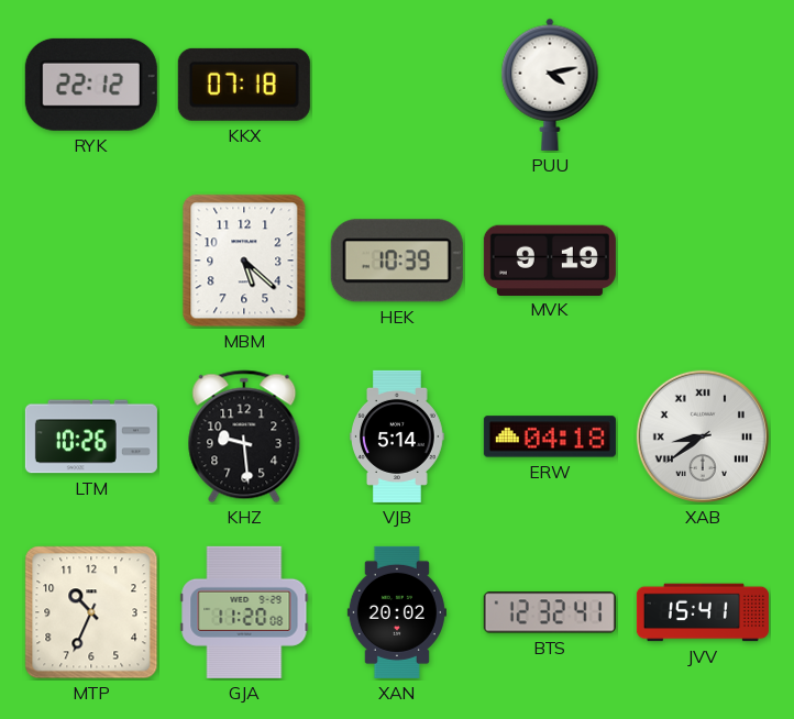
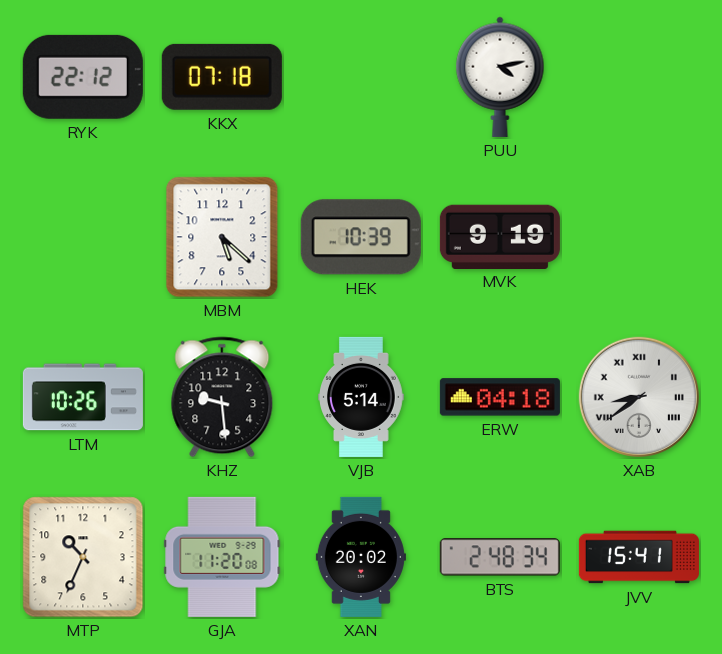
BTS: 12:32 -> 2:48
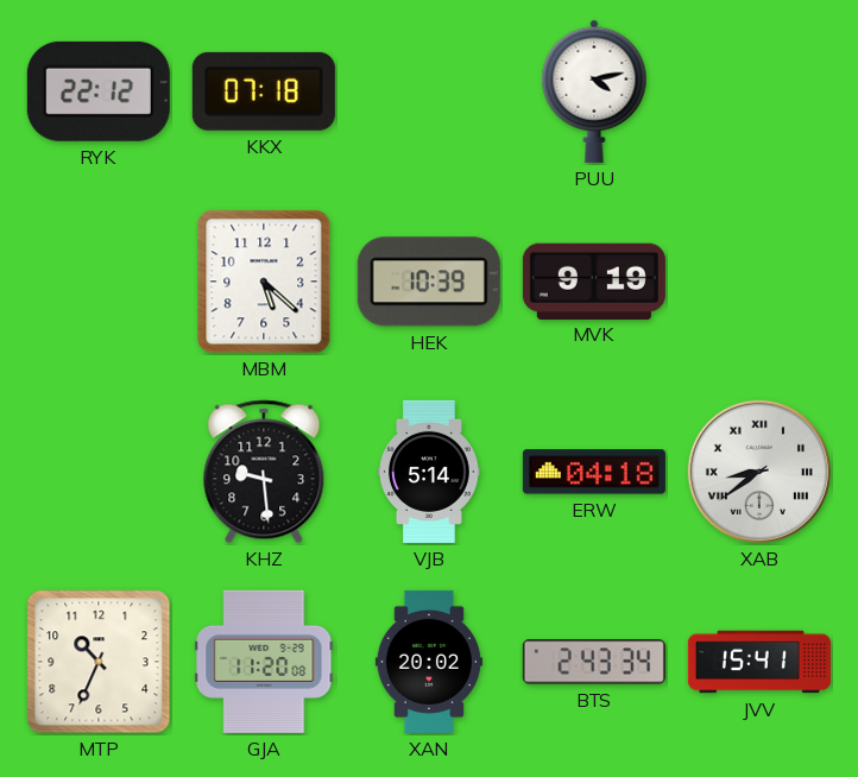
LTM: 10:26 -> none
BTS: 2:48 -> 2:43
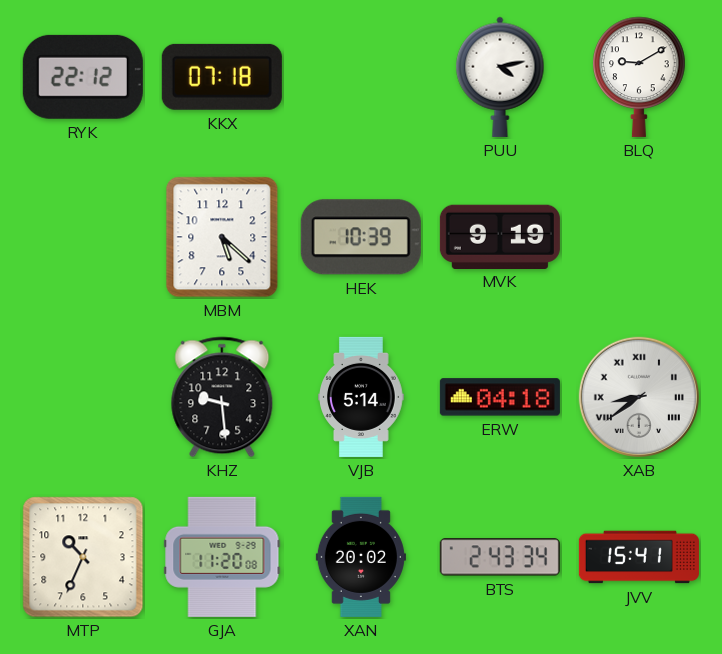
BLQ: none -> 9:10
